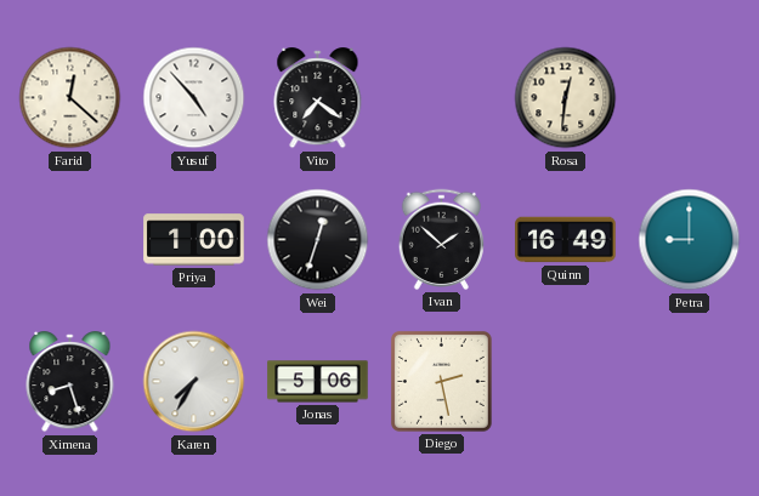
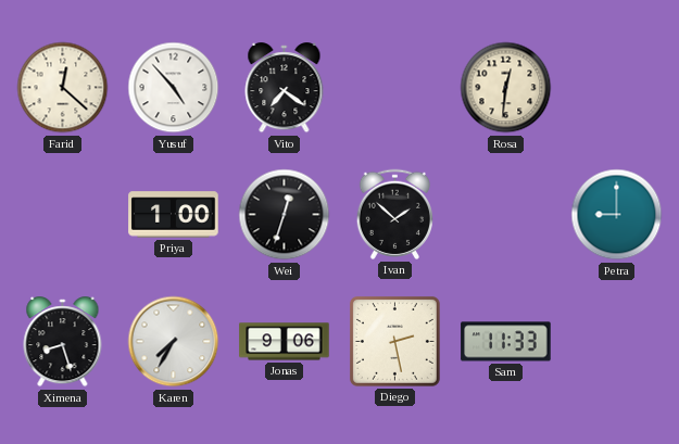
Quinn: 16:49 -> none
Jonas: 5:06 -> 9:06
Sam: none -> 11:33
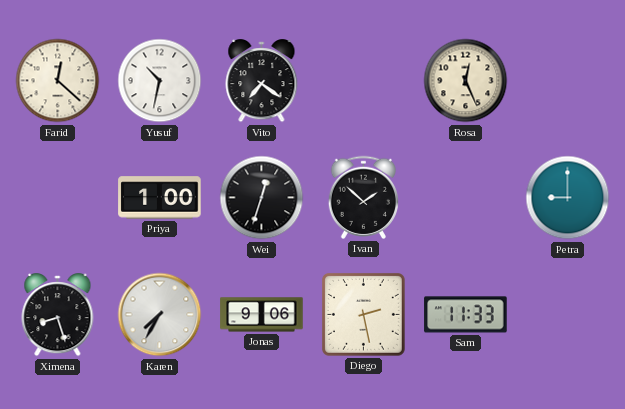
Yusuf: 4:53 -> 10:32
Rosa: 12:31 -> 12:26
